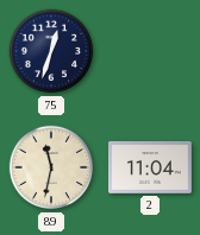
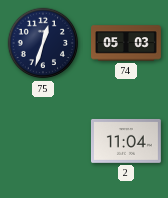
74: none -> 05:03
89: 11:32 -> none
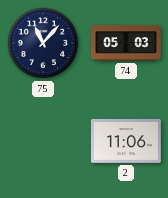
75: 12:33 -> 11:07
2: 11:04 -> 11:06
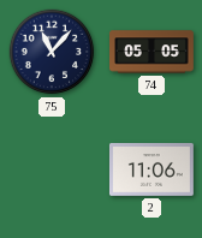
74: 05:03 -> 05:05
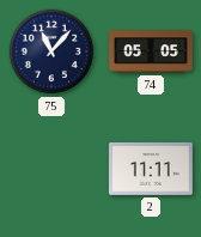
2: 11:06 -> 11:11
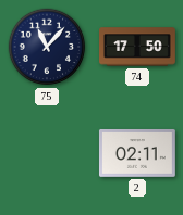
74: 05:05 -> 17:50
2: 11:11 -> 02:11
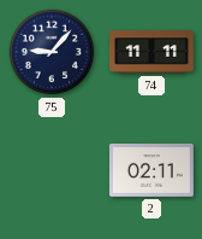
75: 11:07 -> 9:07
74: 17:50 -> 11:11
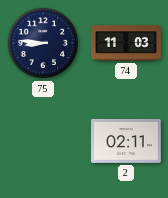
75: 9:07 -> 8:46
74: 11:11 -> 11:03
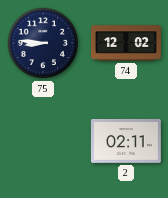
74: 11:03 -> 12:02
